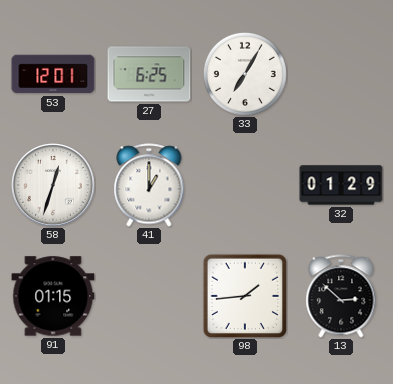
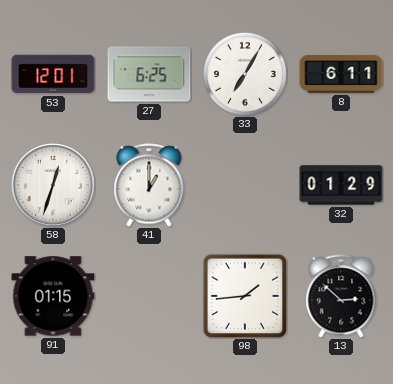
8: none -> 6:11
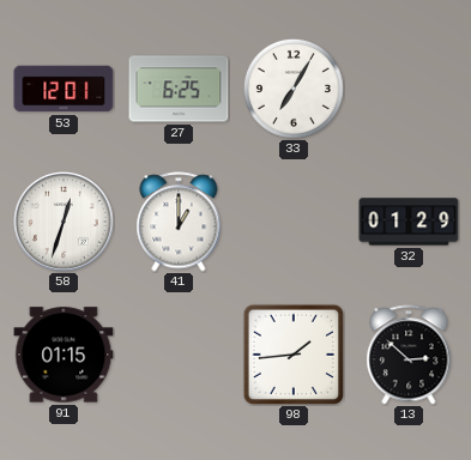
8: 6:11 -> none
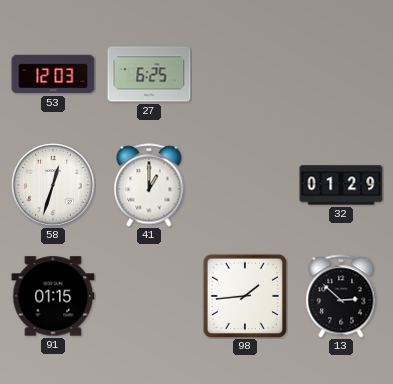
53: 12:01 -> 12:03
33: 7:05 -> none
